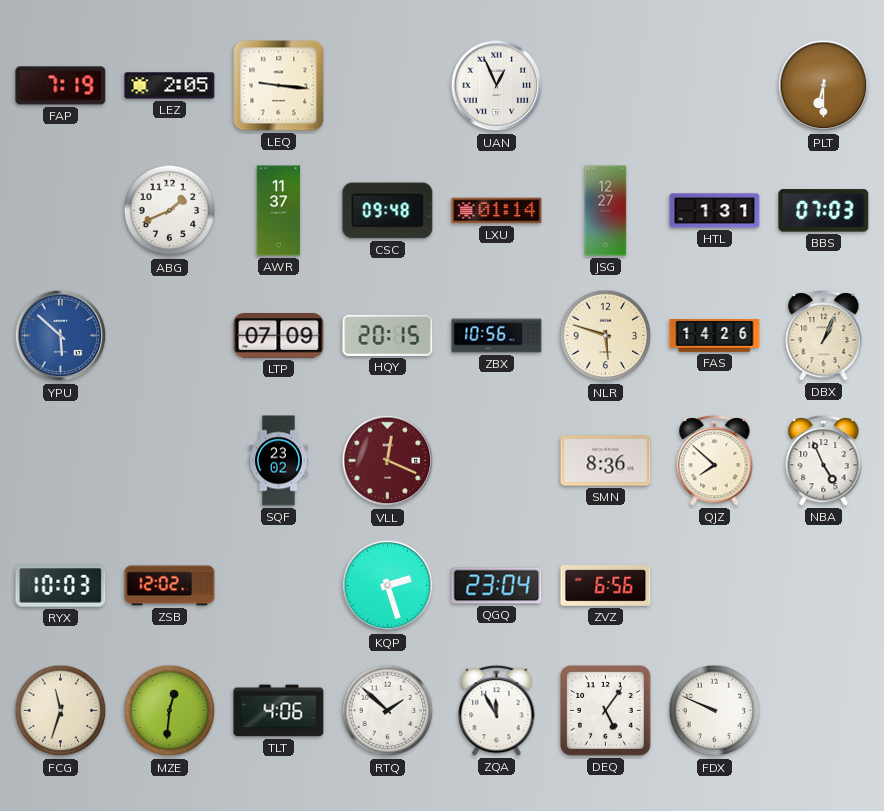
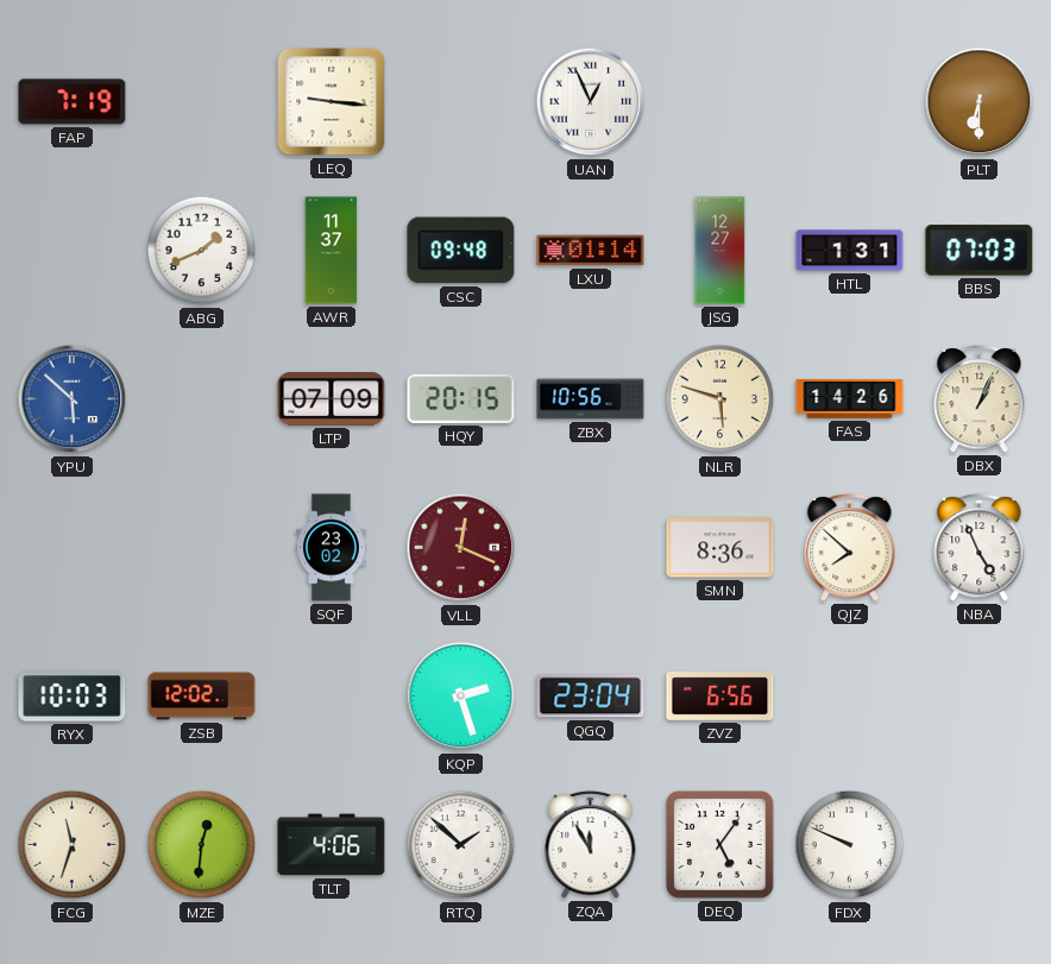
LEZ: 2:05 -> none
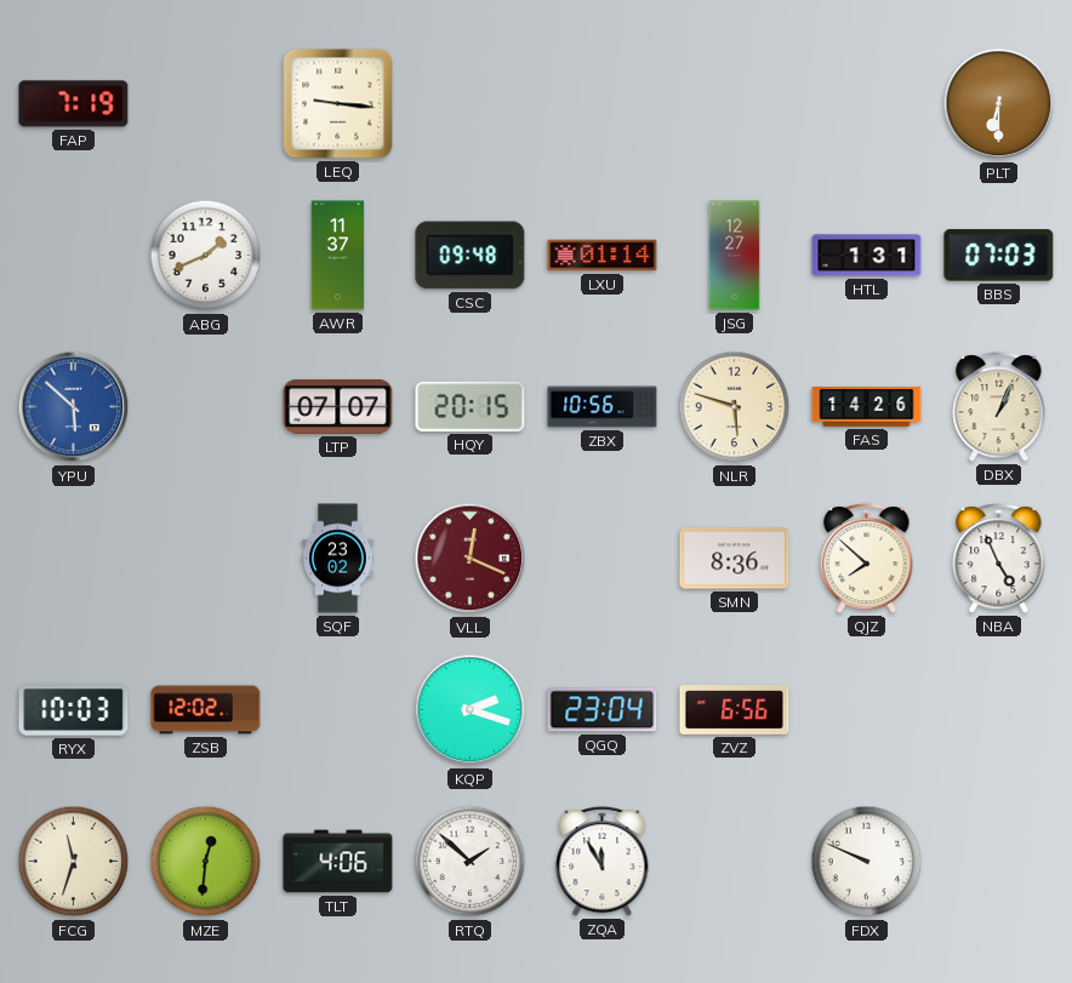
UAN: 12:56 -> none
LTP: 07:09 -> 07:07
KQP: 2:27 -> 2:18
DEQ: 5:06 -> none
